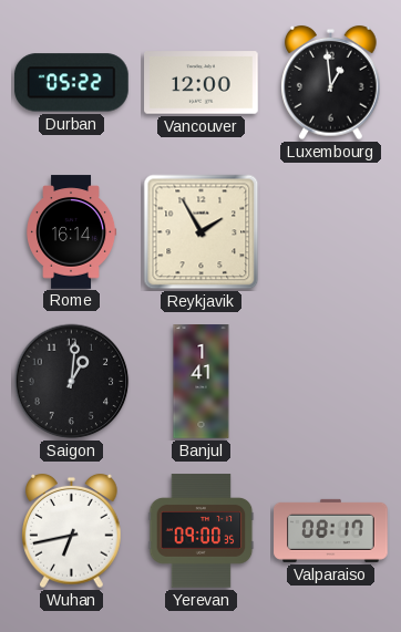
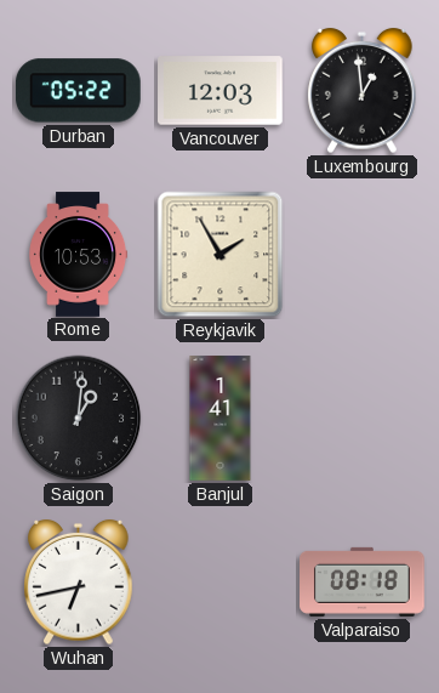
Vancouver: 12:00 -> 12:03
Rome: 16:14 -> 10:53
Yerevan: 09:00 -> none
Valparaiso: 08:17 -> 08:18
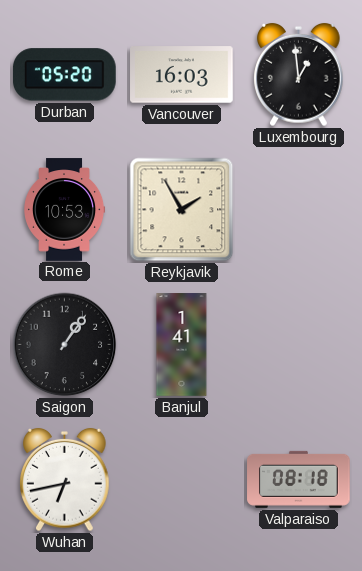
Durban: 05:22 -> 05:20
Vancouver: 12:03 -> 16:03
Saigon: 1:01 -> 1:06
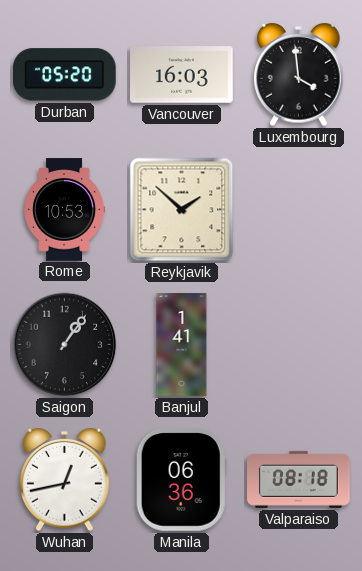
Luxembourg: 12:59 -> 3:59
Reykjavik: 1:55 -> 1:52
Wuhan: 6:43 -> 12:43
Manila: none -> 06:36
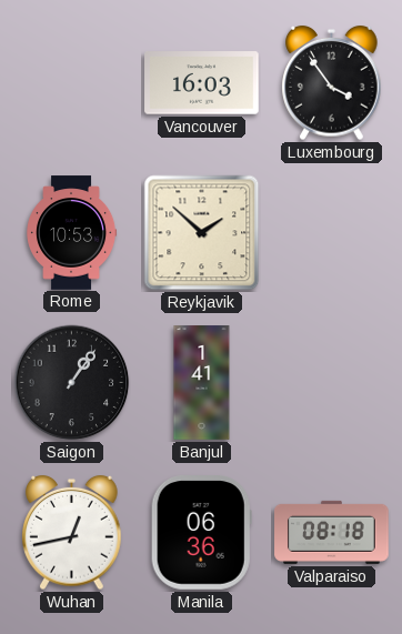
Durban: 05:20 -> none
Luxembourg: 3:59 -> 3:54
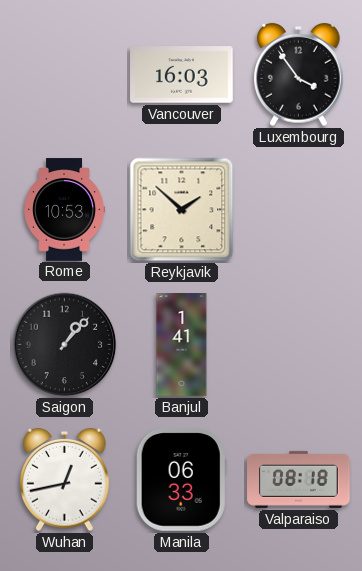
Saigon: 1:06 -> 1:07
Manila: 06:36 -> 06:33
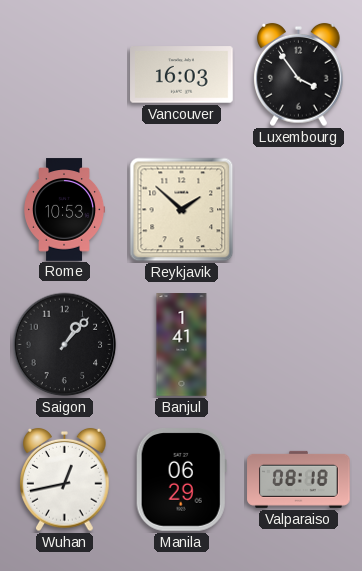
Manila: 06:33 -> 06:29
